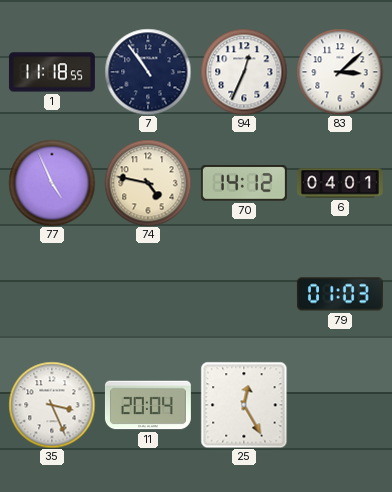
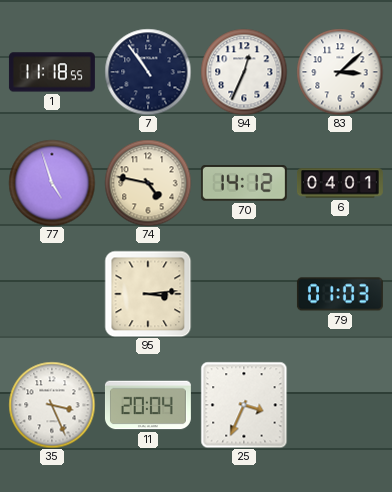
77: 4:56 -> 4:57
95: none -> 3:14
25: 12:25 -> 3:34
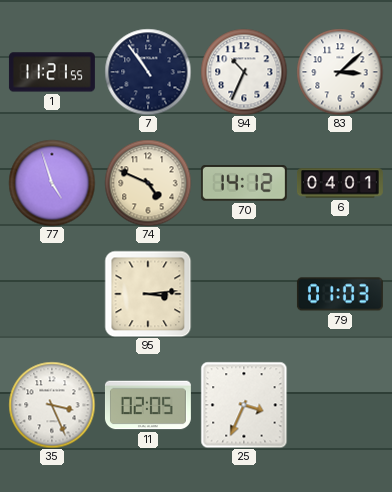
1: 11:18 -> 11:21
94: 12:34 -> 10:34
74: 4:47 -> 4:49
11: 20:04 -> 02:05
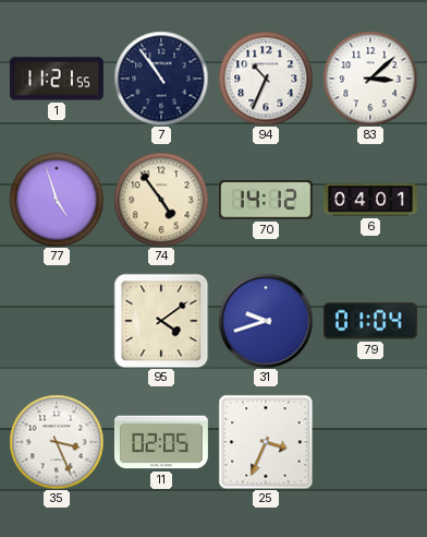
74: 4:49 -> 4:54
95: 3:14 -> 4:09
31: none -> 9:42
79: 01:03 -> 01:04
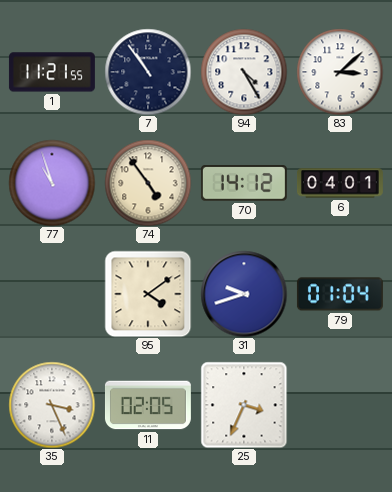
94: 10:34 -> 4:25
77: 4:57 -> 10:57
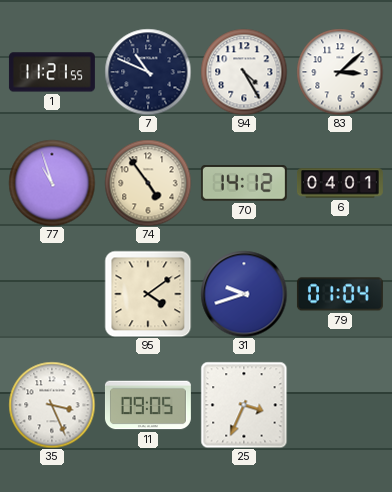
7: 10:54 -> 10:49
11: 02:05 -> 09:05
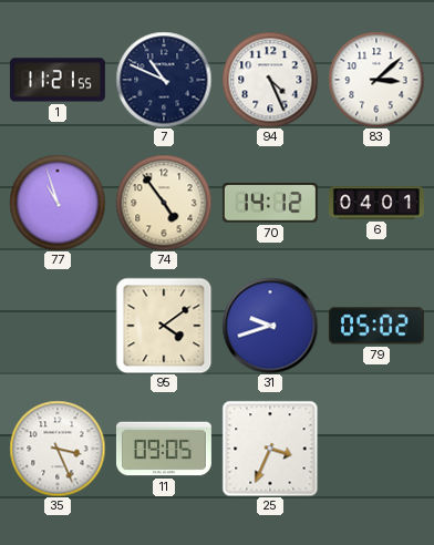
94: 4:25 -> 4:26
79: 01:04 -> 05:02
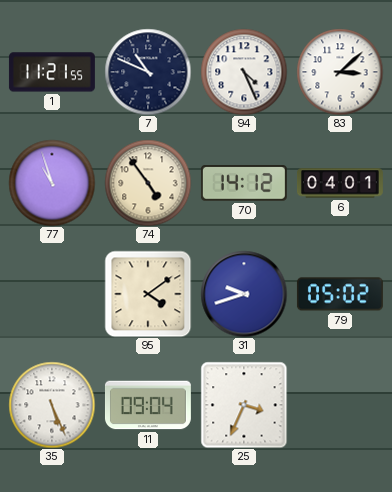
35: 3:26 -> 5:26
11: 09:05 -> 09:04
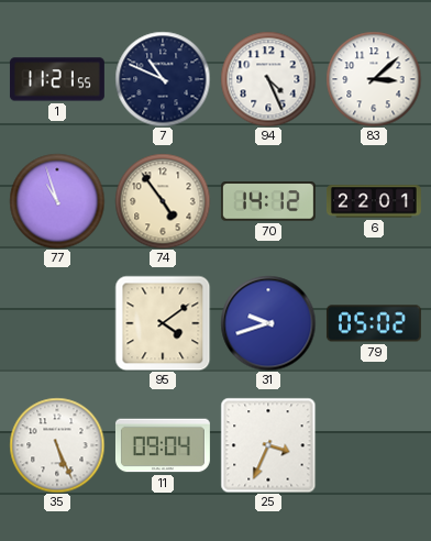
6: 04:01 -> 22:01
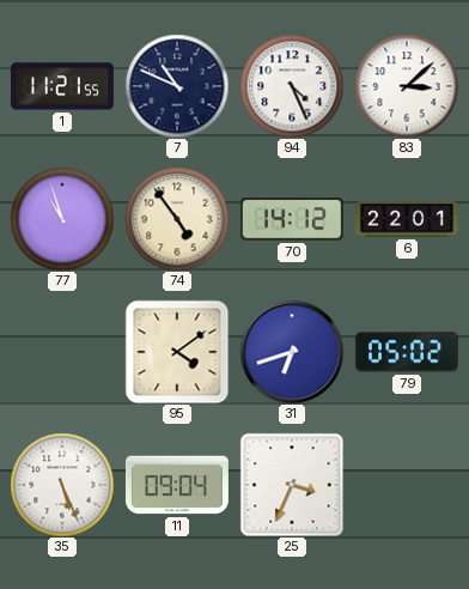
31: 9:42 -> 6:42
